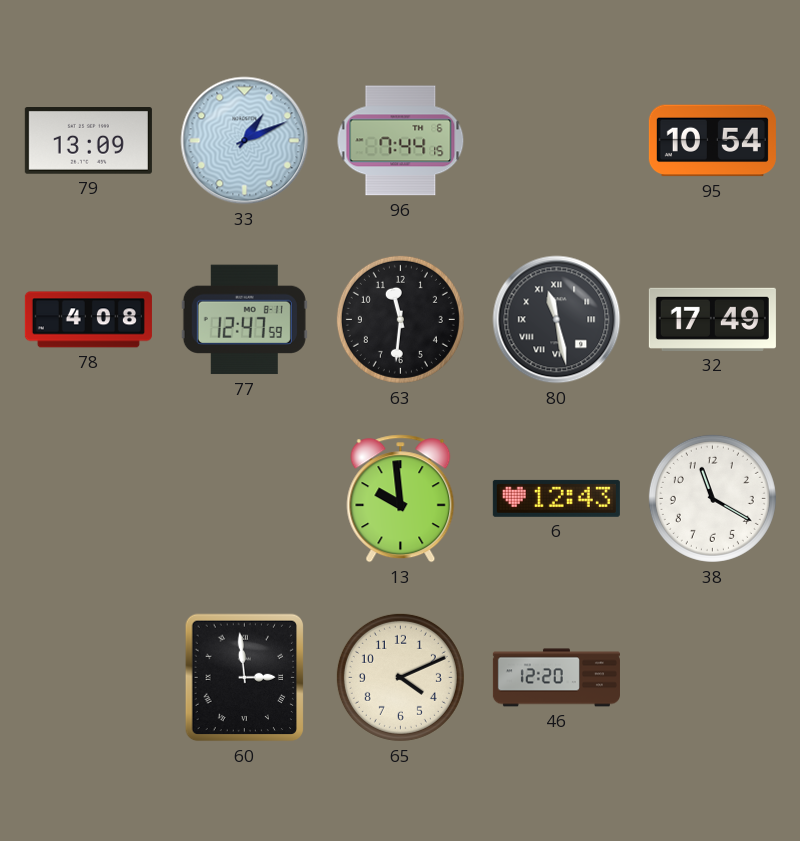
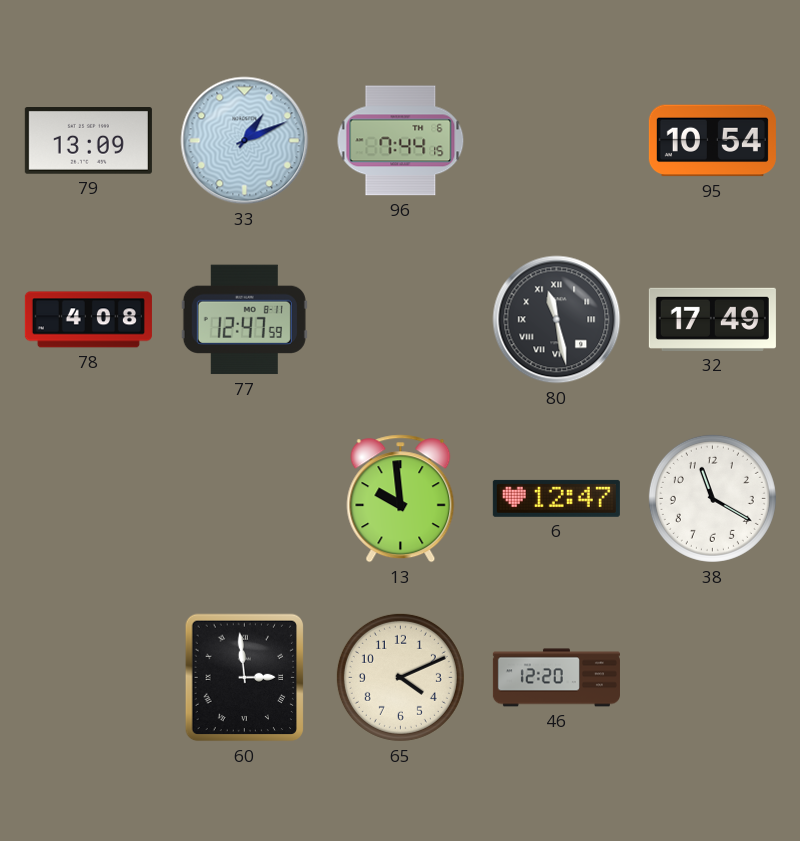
63: 11:31 -> none
6: 12:43 -> 12:47
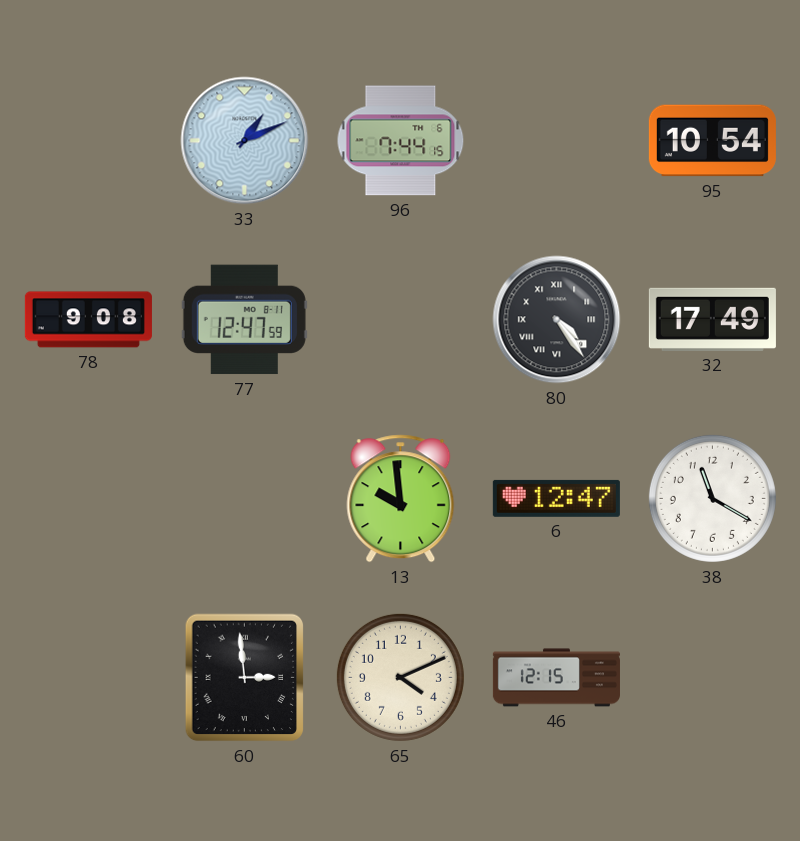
79: 13:09 -> none
78: 4:08 -> 9:08
80: 11:28 -> 4:24
46: 12:20 -> 12:15
